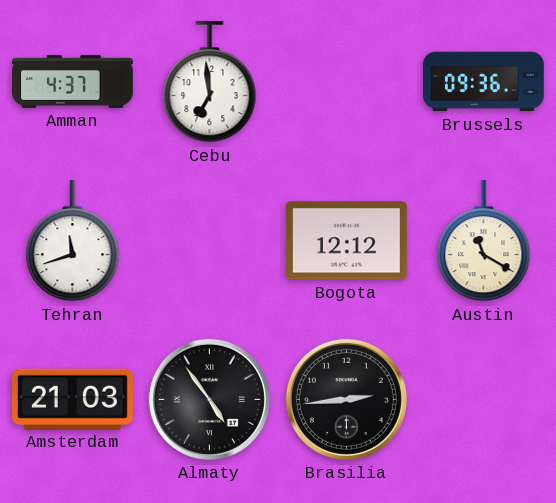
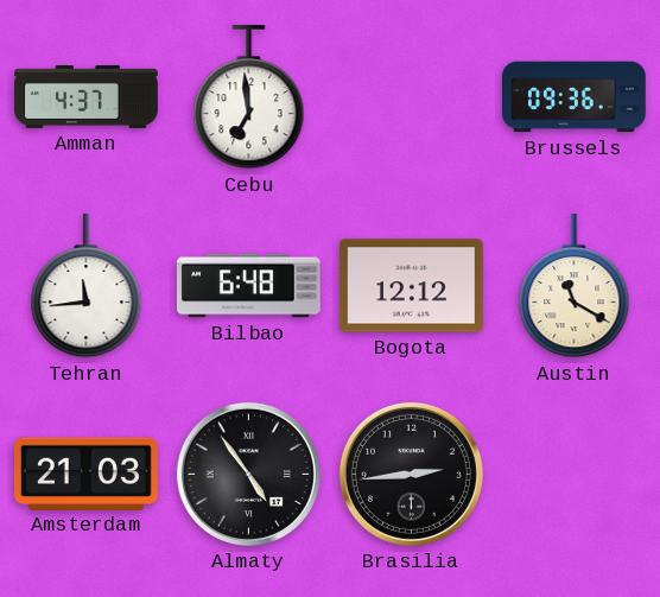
Tehran: 11:42 -> 11:44
Bilbao: none -> 6:48
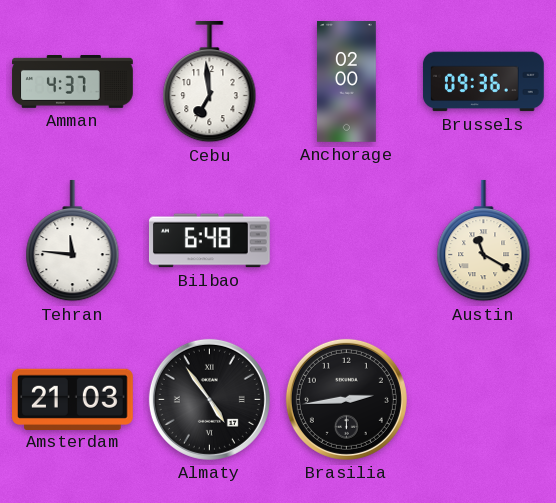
Anchorage: none -> 02:00
Tehran: 11:44 -> 11:46
Bogota: 12:12 -> none
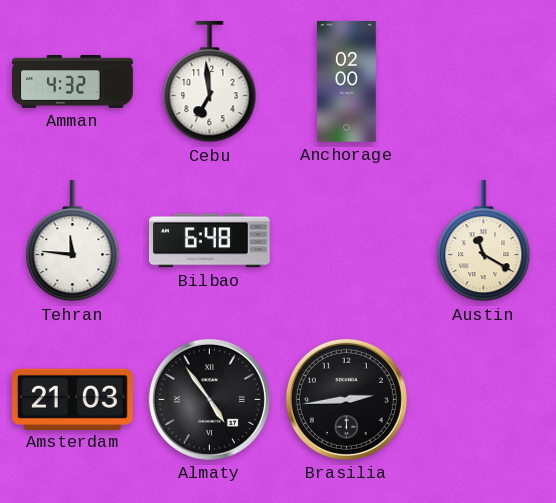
Amman: 4:37 -> 4:32
Brussels: 09:36 -> none
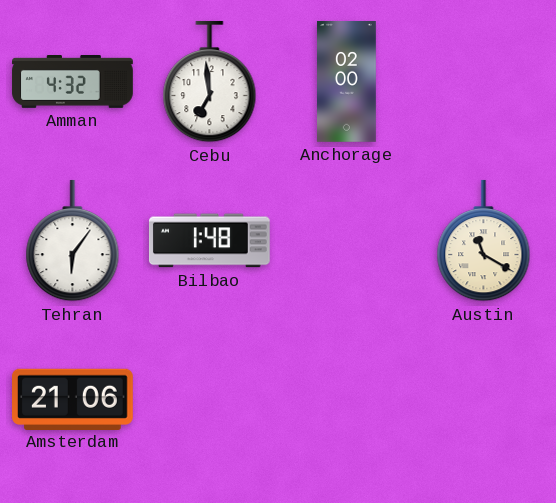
Tehran: 11:46 -> 6:06
Bilbao: 6:48 -> 1:48
Amsterdam: 21:03 -> 21:06
Almaty: 4:54 -> none
Brasilia: 2:44 -> none
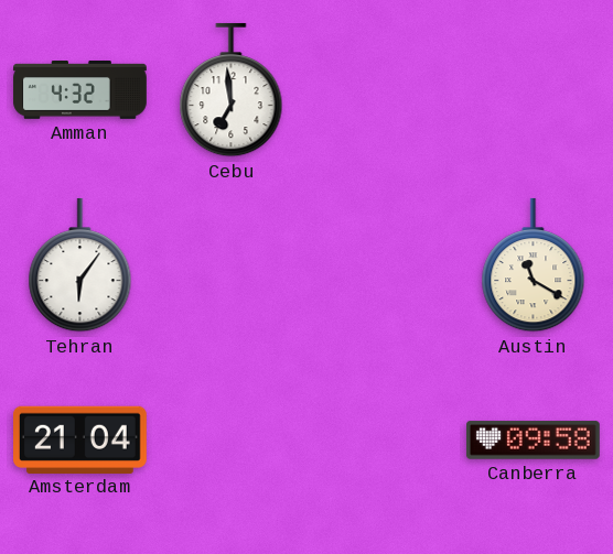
Anchorage: 02:00 -> none
Bilbao: 1:48 -> none
Amsterdam: 21:06 -> 21:04
Canberra: none -> 09:58
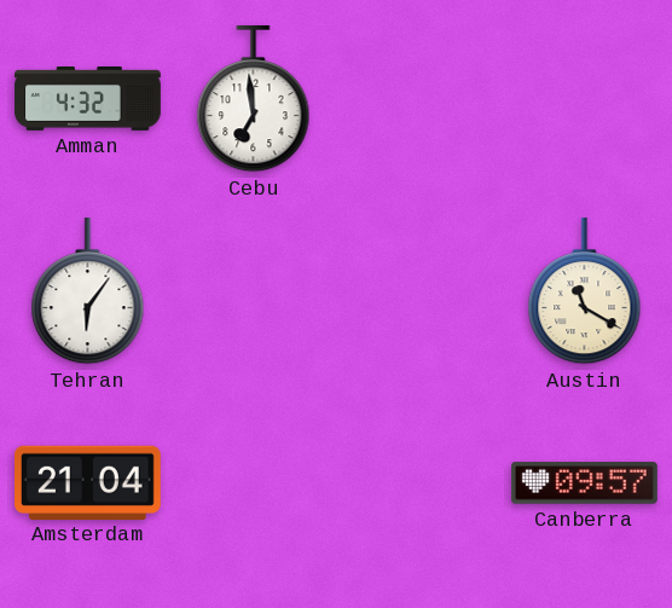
Canberra: 09:58 -> 09:57
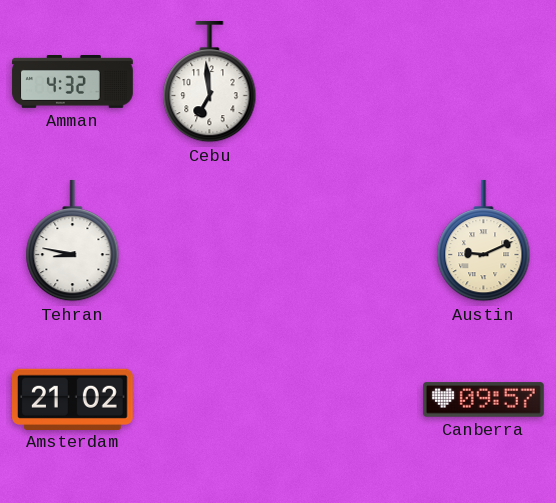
Tehran: 6:06 -> 8:47
Austin: 11:20 -> 9:11
Amsterdam: 21:04 -> 21:02
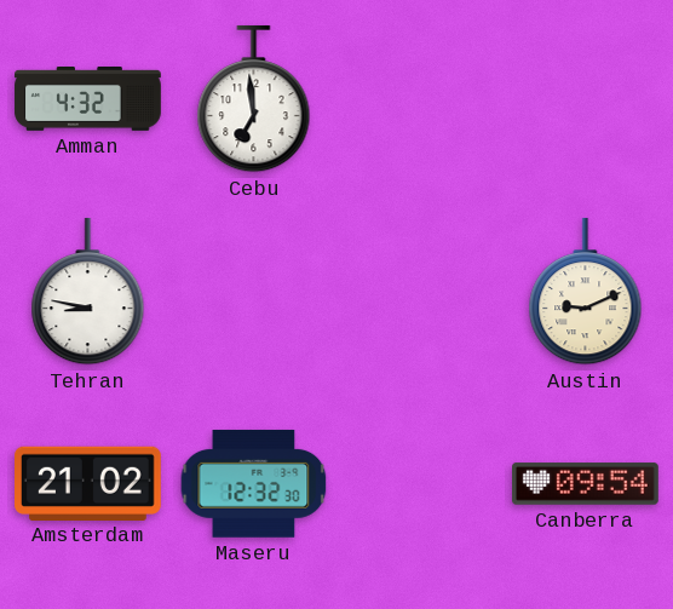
Maseru: none -> 12:32
Canberra: 09:57 -> 09:54
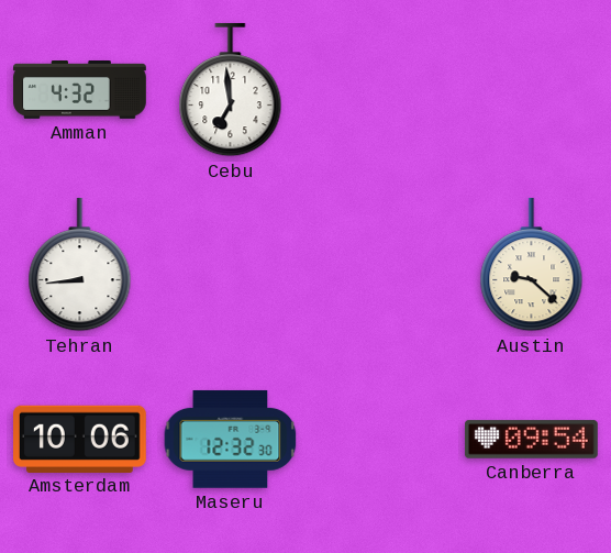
Tehran: 8:47 -> 8:44
Austin: 9:11 -> 9:22
Amsterdam: 21:02 -> 10:06
